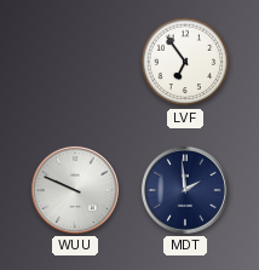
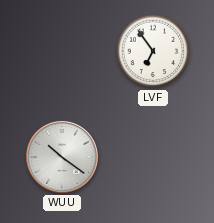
WUU: 9:49 -> 10:21
MDT: 1:59 -> none
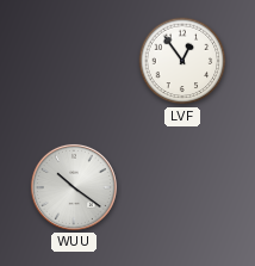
LVF: 6:54 -> 12:54
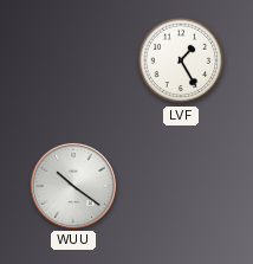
LVF: 12:54 -> 1:25
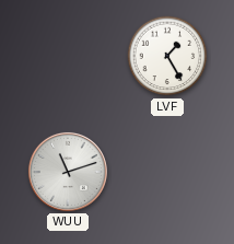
WUU: 10:21 -> 11:12
